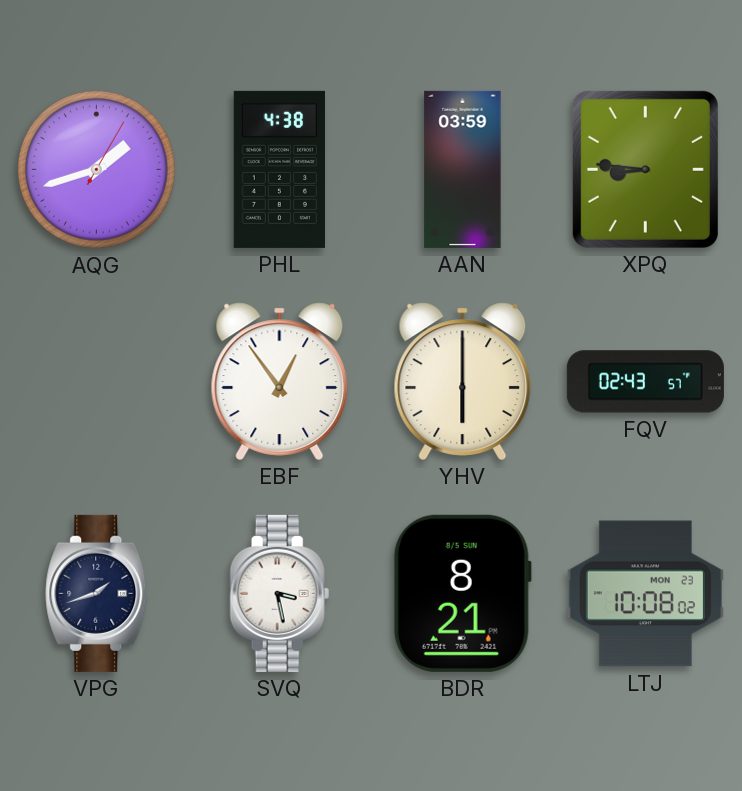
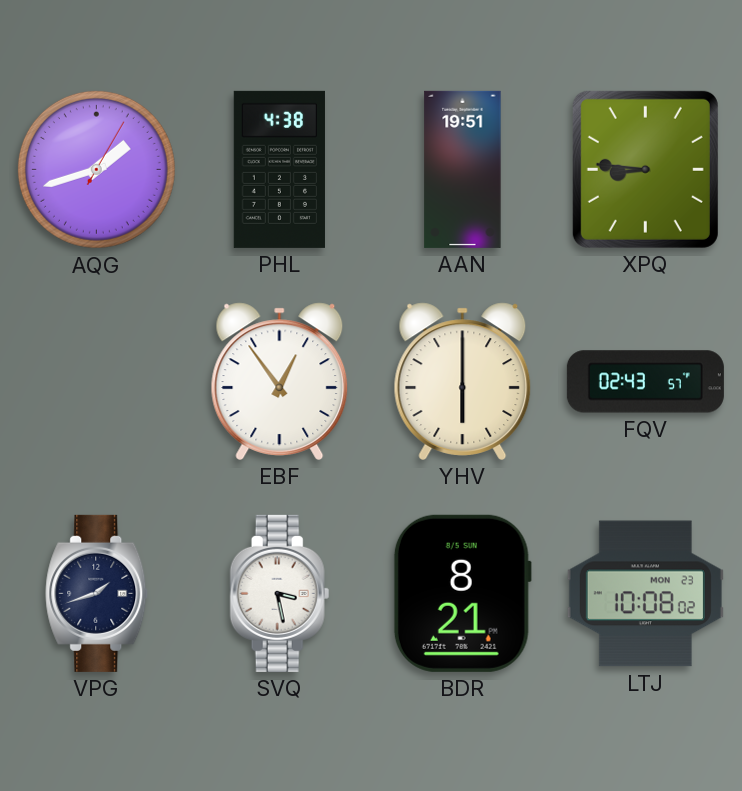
AAN: 03:59 -> 19:51
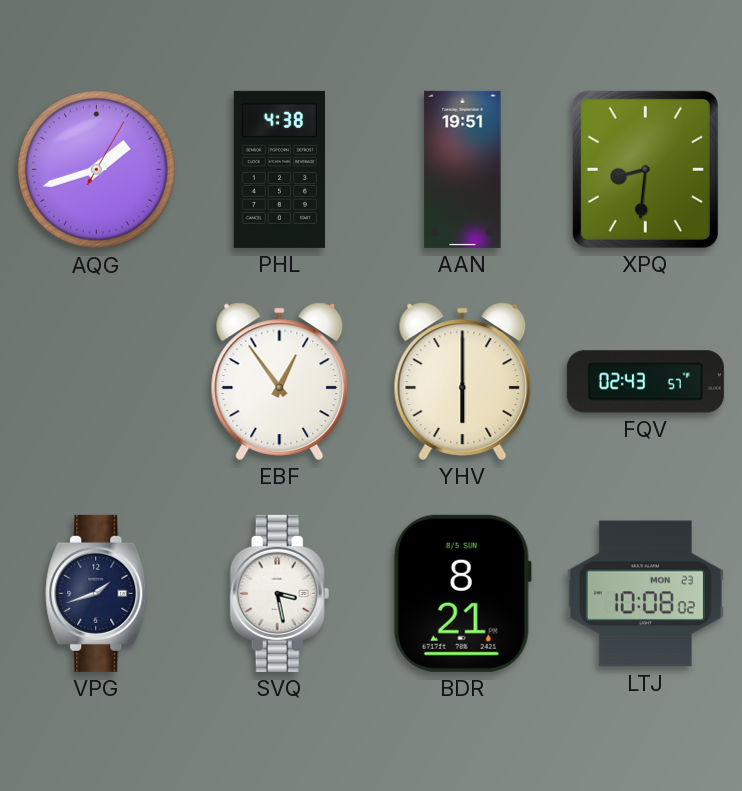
XPQ: 8:46 -> 8:31
